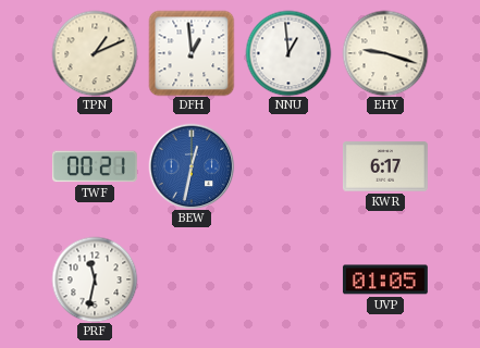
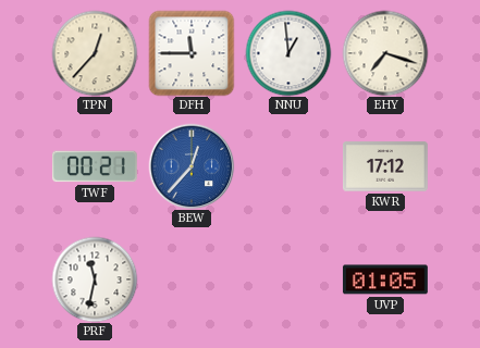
TPN: 1:11 -> 12:37
DFH: 12:59 -> 11:45
EHY: 9:18 -> 7:18
BEW: 12:32 -> 12:37
KWR: 6:17 -> 17:12
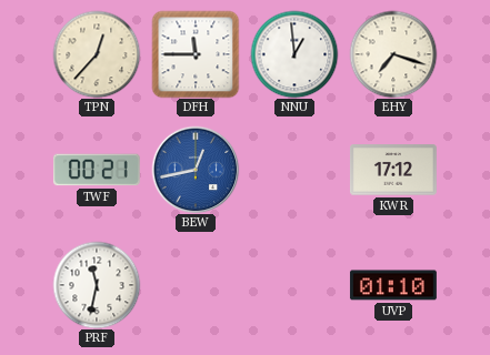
BEW: 12:37 -> 12:43
UVP: 01:05 -> 01:10
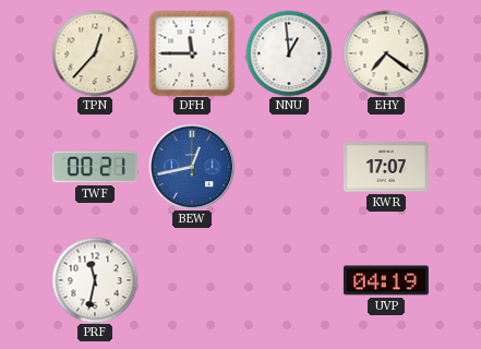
EHY: 7:18 -> 7:21
KWR: 17:12 -> 17:07
UVP: 01:10 -> 04:19
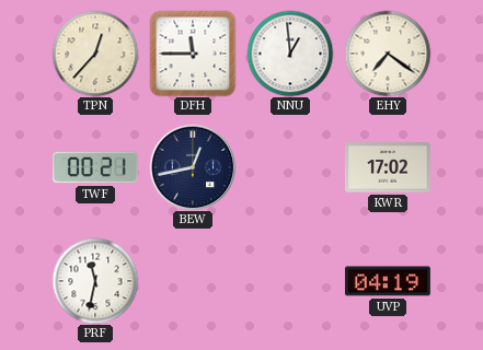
BEW dial: blue -> navy
KWR: 17:07 -> 17:02
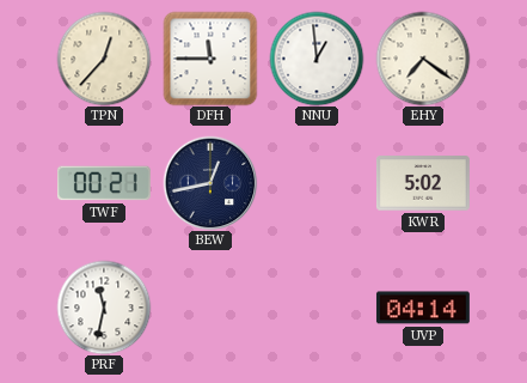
KWR: 17:02 -> 5:02
UVP: 04:19 -> 04:14
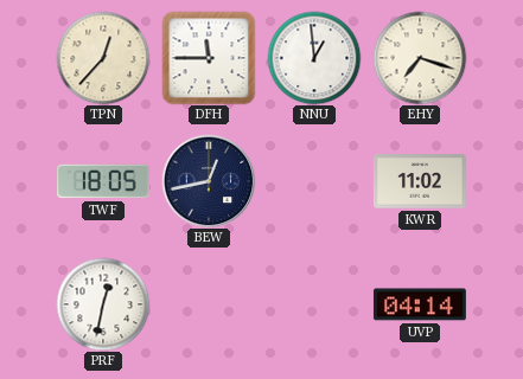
EHY: 7:21 -> 7:18
TWF: 00:21 -> 18:05
KWR: 5:02 -> 11:02
PRF: 11:32 -> 12:32
